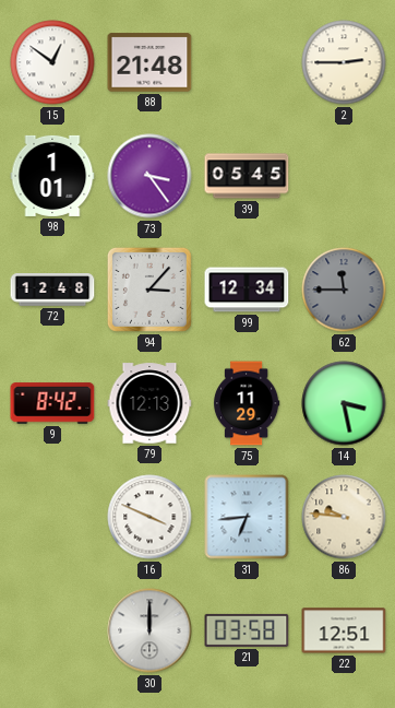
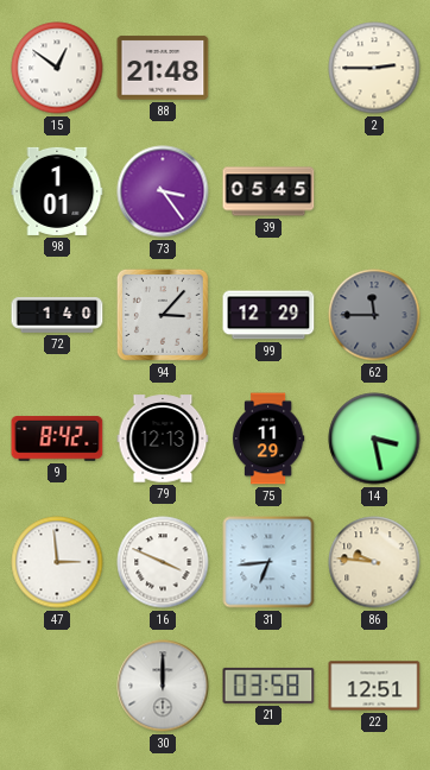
72: 12:48 -> 1:40
99: 12:34 -> 12:29
47: none -> 2:59
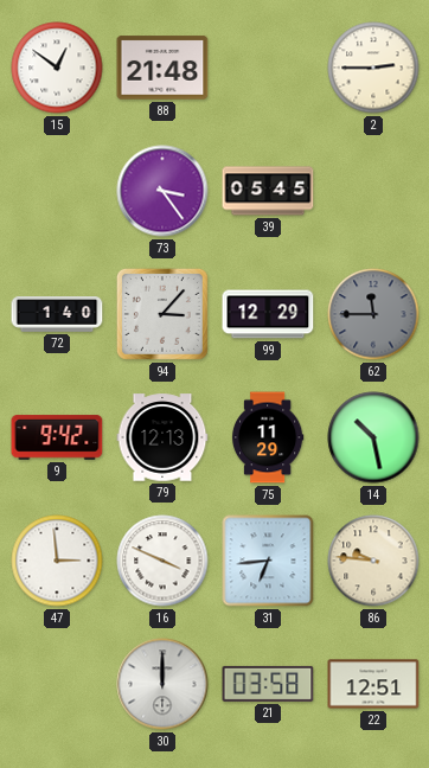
98: 1:01 -> none
9: 8:42 -> 9:42
14: 3:28 -> 10:28
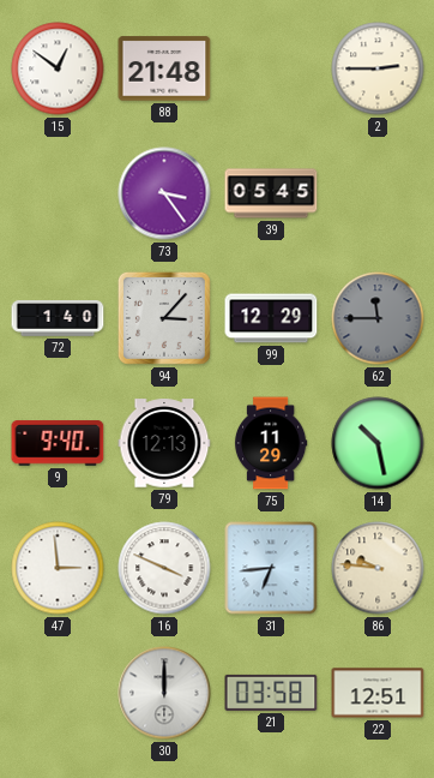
9: 9:42 -> 9:40
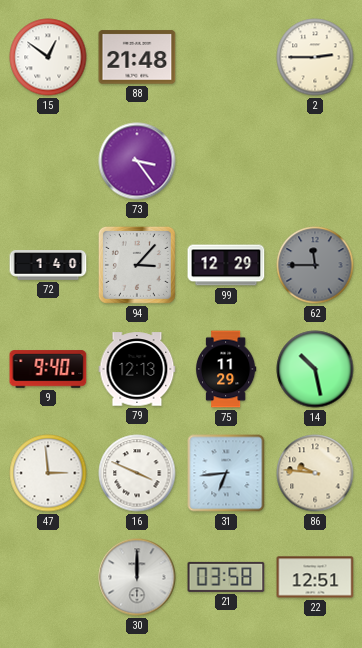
39: 05:45 -> none
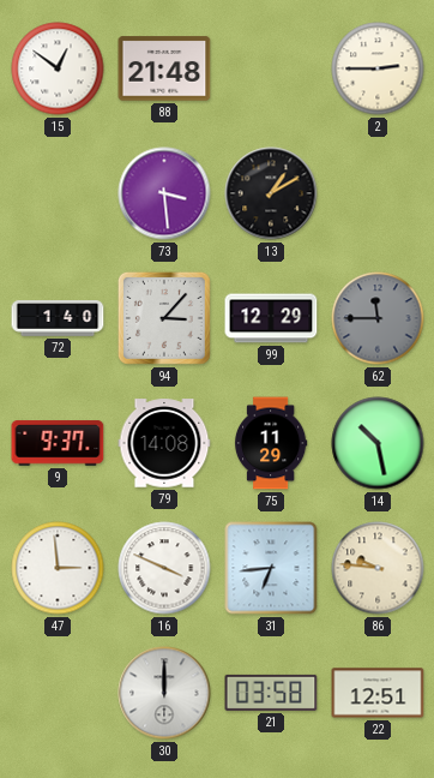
73: 3:24 -> 3:29
13: none -> 1:10
9: 9:40 -> 9:37
79: 12:13 -> 14:08
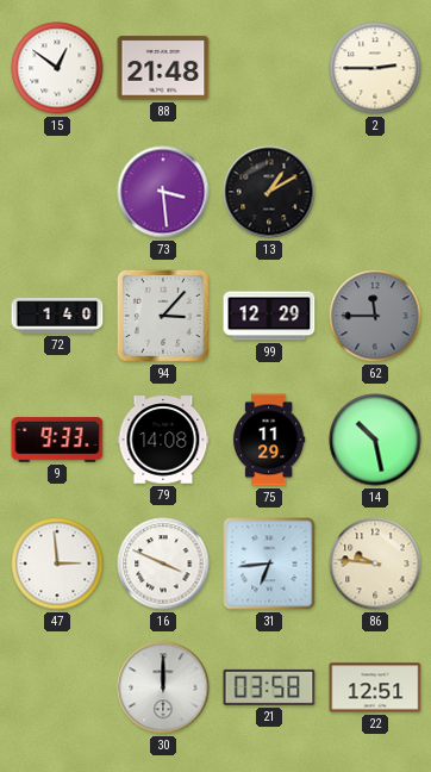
9: 9:37 -> 9:33
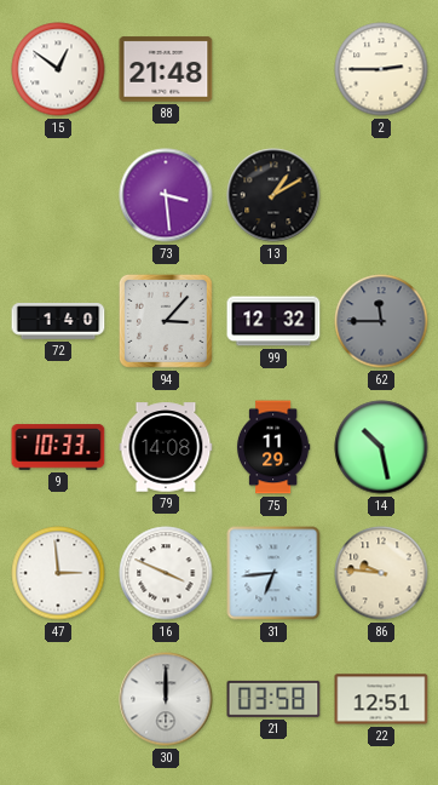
99: 12:29 -> 12:32
9: 9:33 -> 10:33
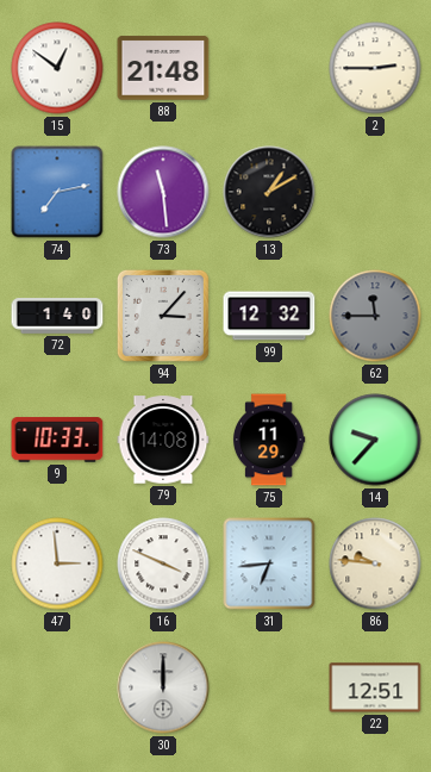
74: none -> 7:13
73: 3:29 -> 11:29
14: 10:28 -> 9:37
21: 03:58 -> none
